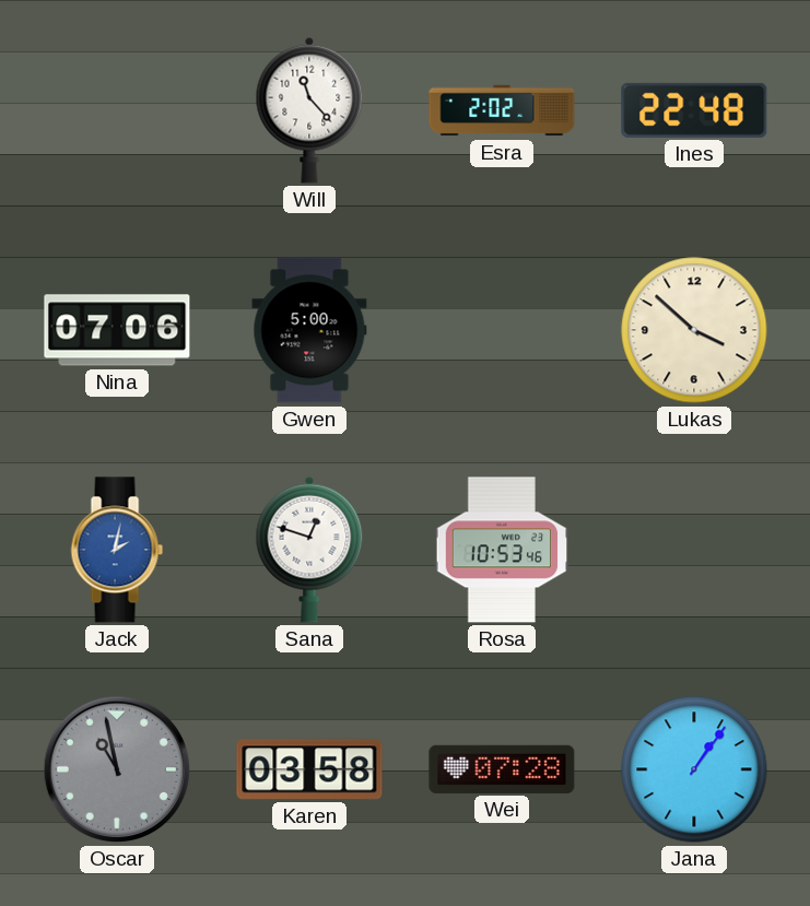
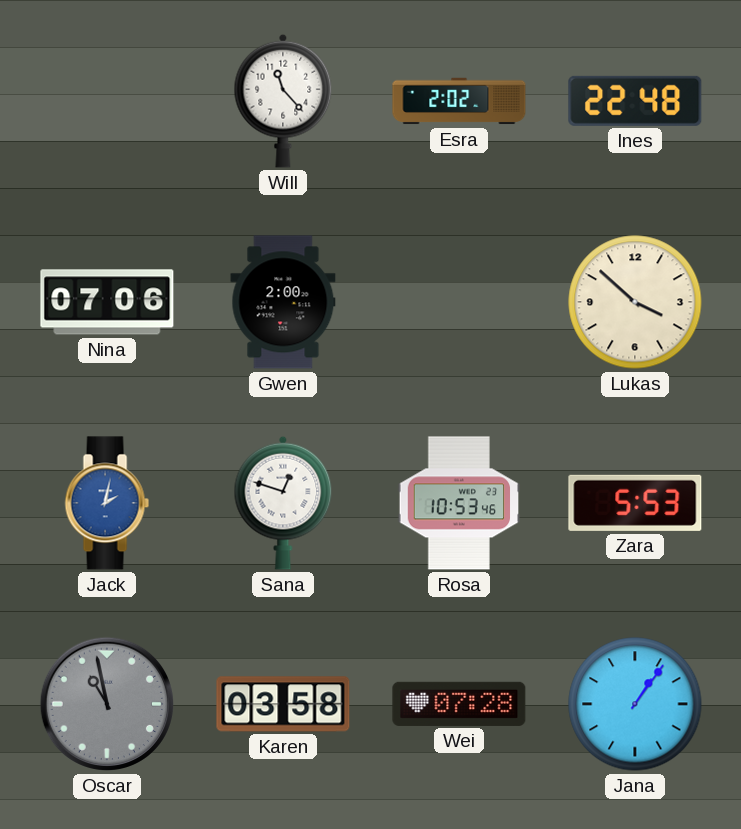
Gwen: 5:00 -> 2:00
Zara: none -> 5:53
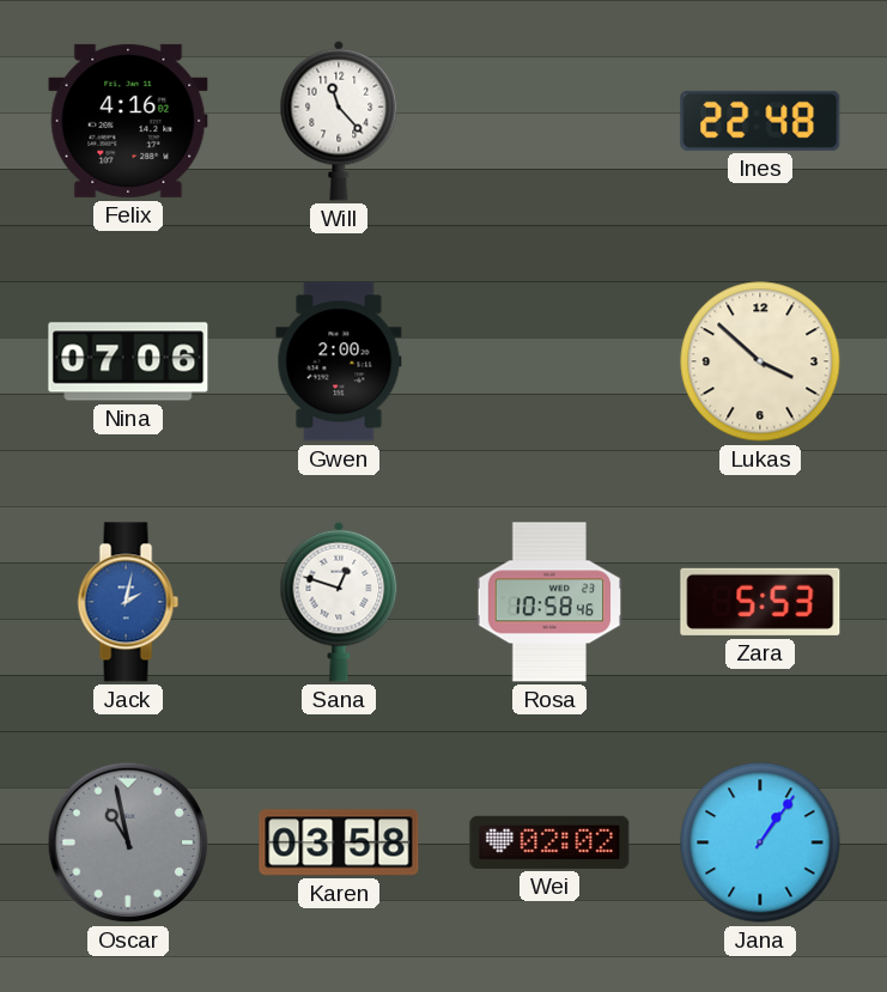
Felix: none -> 4:16
Esra: 2:02 -> none
Rosa: 10:53 -> 10:58
Wei: 07:28 -> 02:02
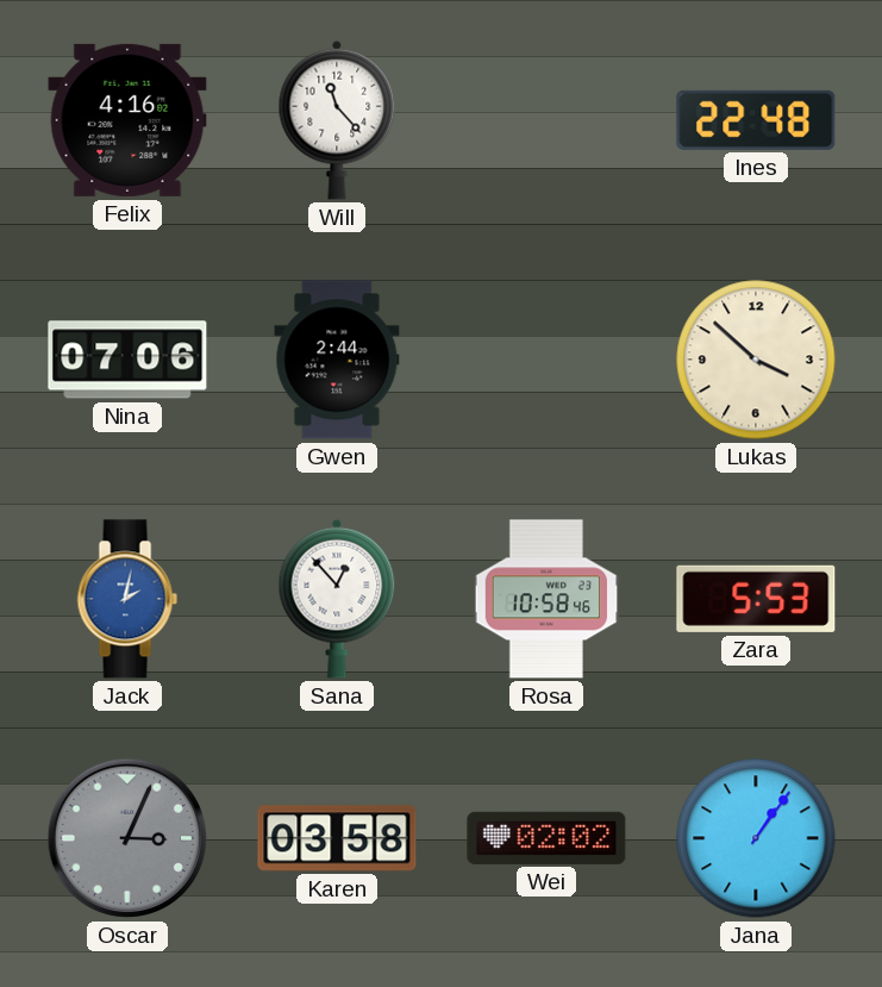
Gwen: 2:00 -> 2:44
Sana: 12:48 -> 12:53
Oscar: 10:58 -> 3:04
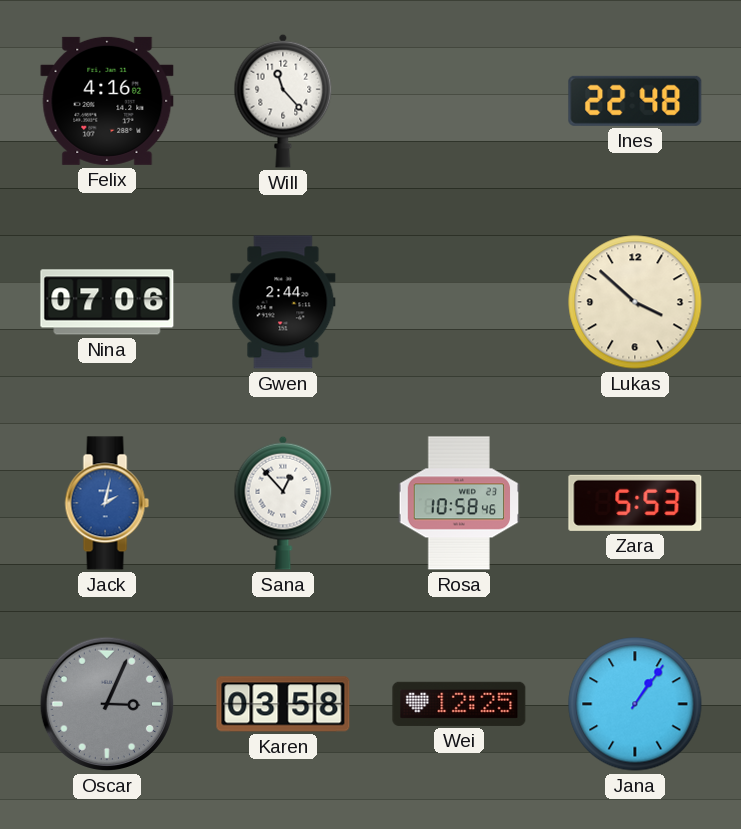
Wei: 02:02 -> 12:25
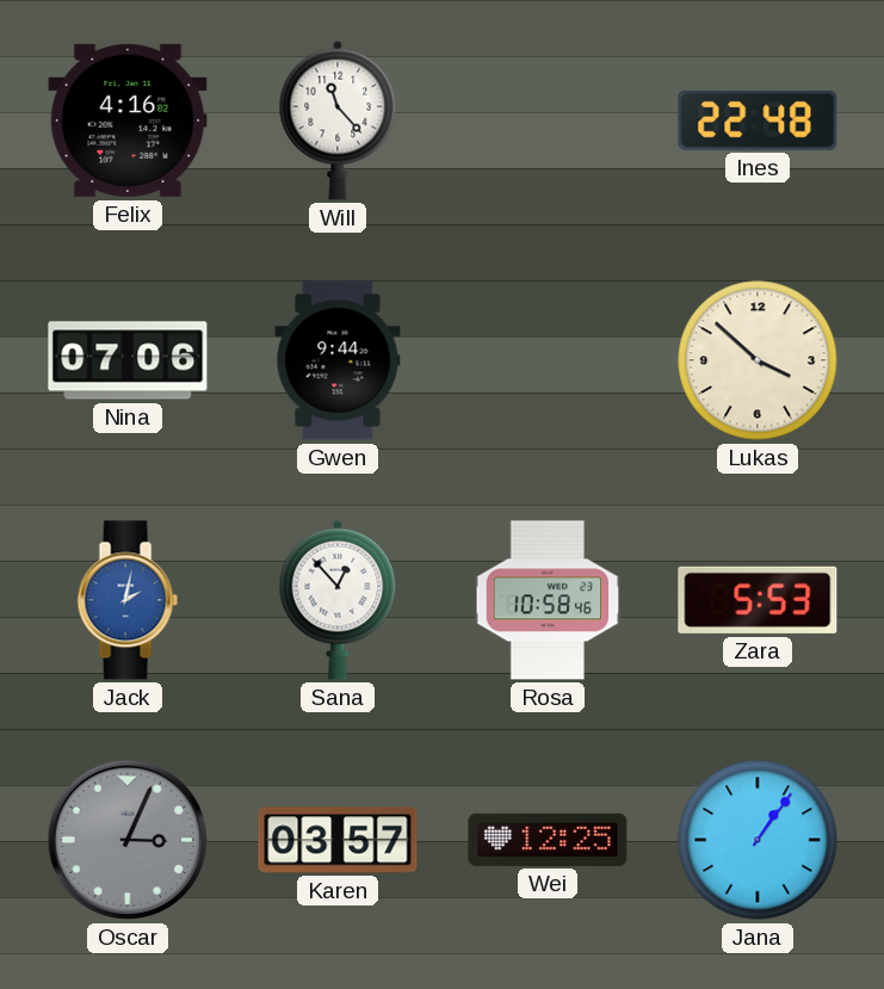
Gwen: 2:44 -> 9:44
Karen: 03:58 -> 03:57
